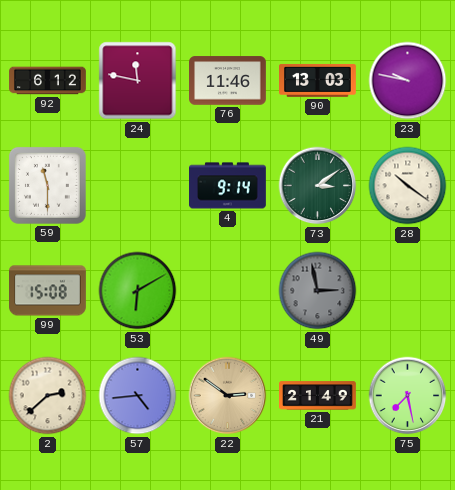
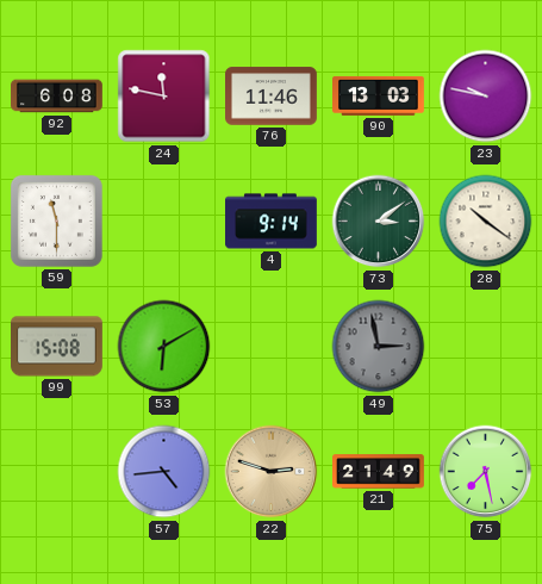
92: 6:12 -> 6:08
2: 2:38 -> none
22: 2:51 -> 2:48
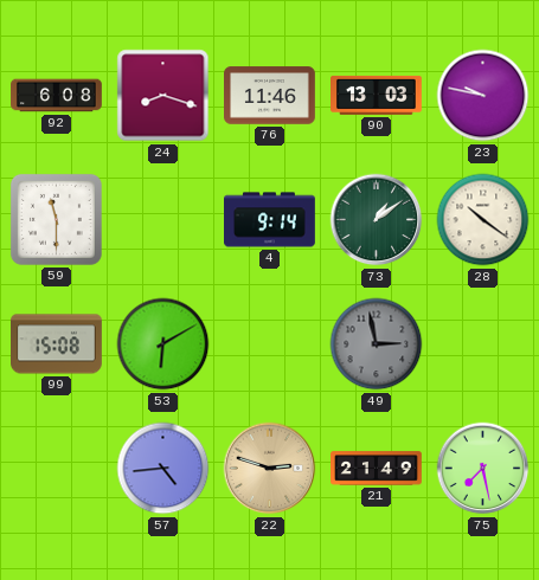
24: 11:47 -> 8:18
73: 3:09 -> 1:09
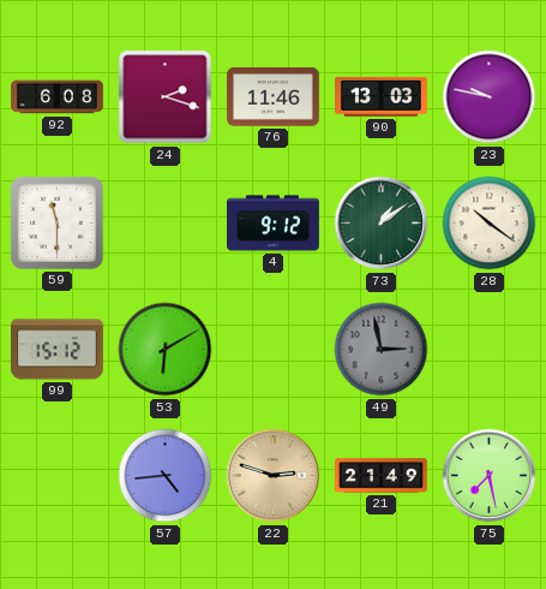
24: 8:18 -> 2:18
4: 9:14 -> 9:12
99: 15:08 -> 15:12
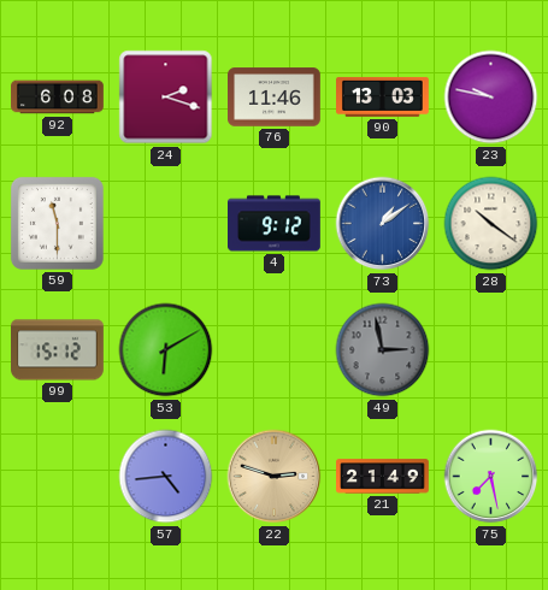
73 dial: green -> blue
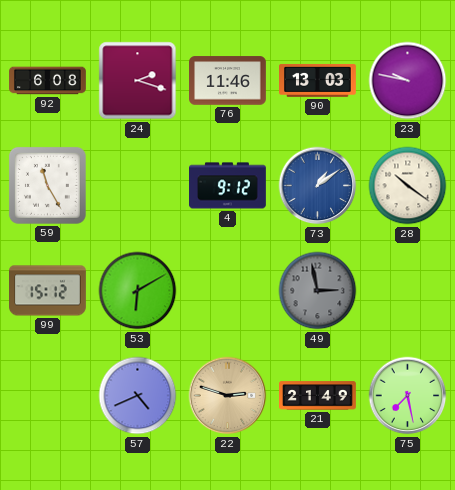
59: 11:30 -> 11:25
57: 4:44 -> 4:41
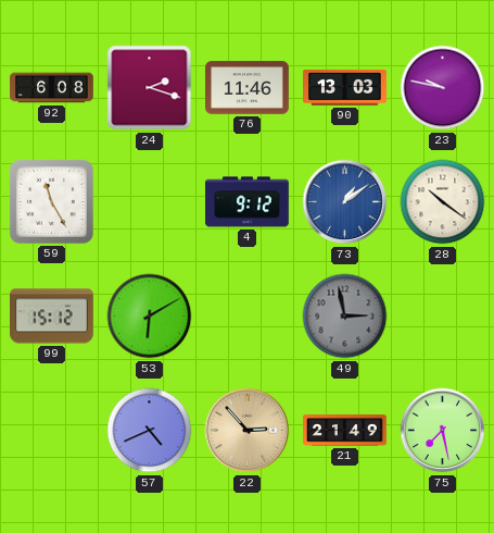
22: 2:48 -> 2:53
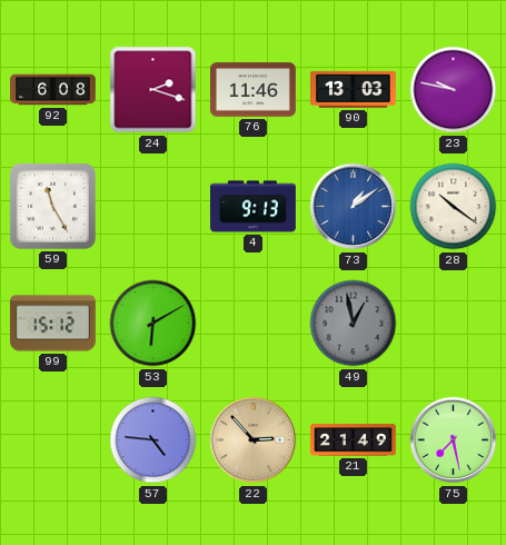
4: 9:12 -> 9:13
49: 2:58 -> 12:58
57: 4:41 -> 4:46
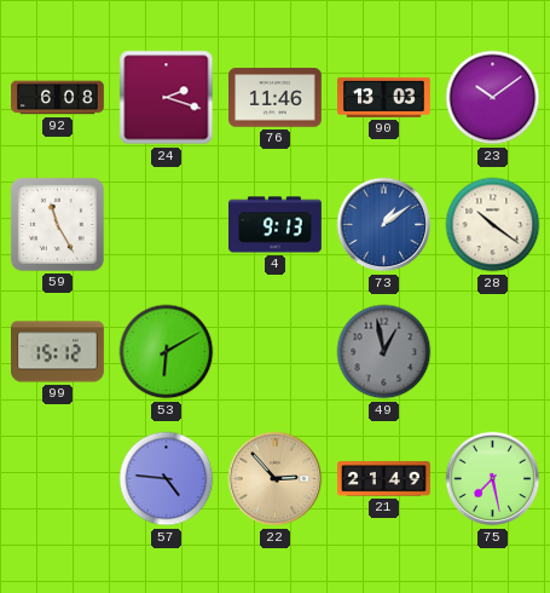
23: 9:47 -> 10:09
